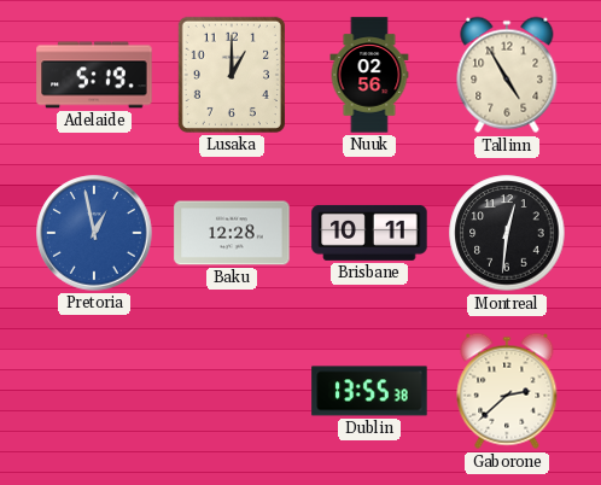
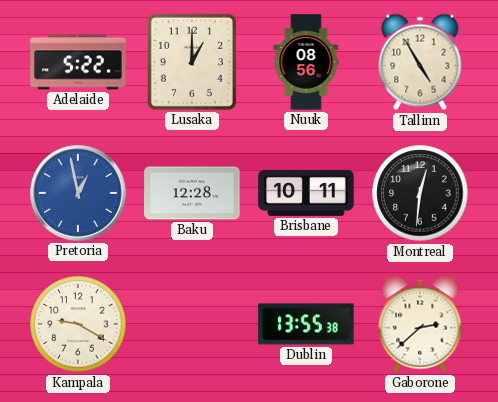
Adelaide: 5:19 -> 5:22
Nuuk: 02:56 -> 08:56
Kampala: none -> 9:20
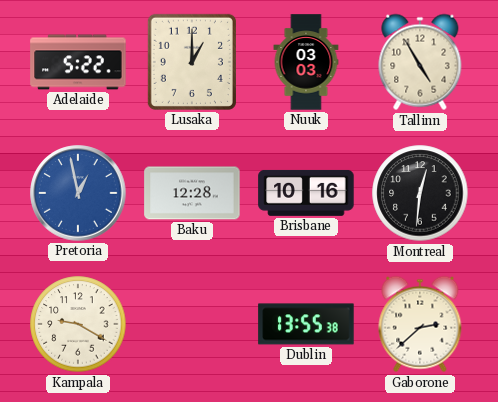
Nuuk: 08:56 -> 03:03
Brisbane: 10:11 -> 10:16
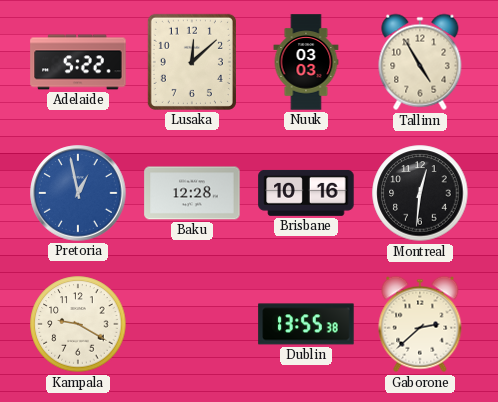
Lusaka: 1:00 -> 12:08
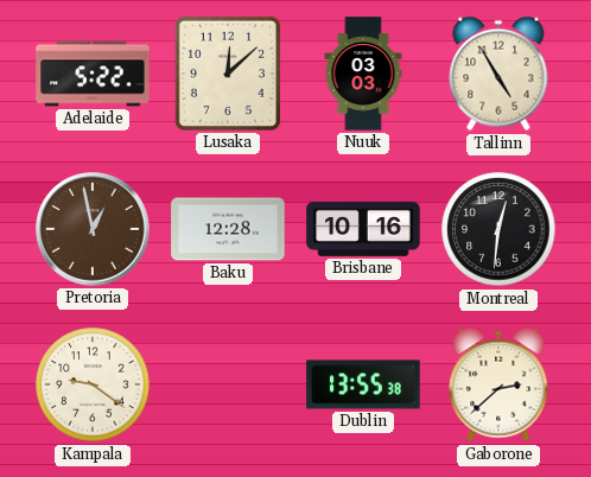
Pretoria dial: blue -> brown
Kampala: 9:20 -> 9:21
